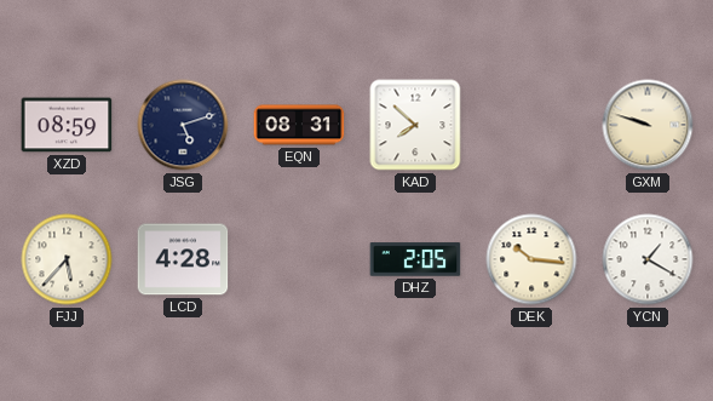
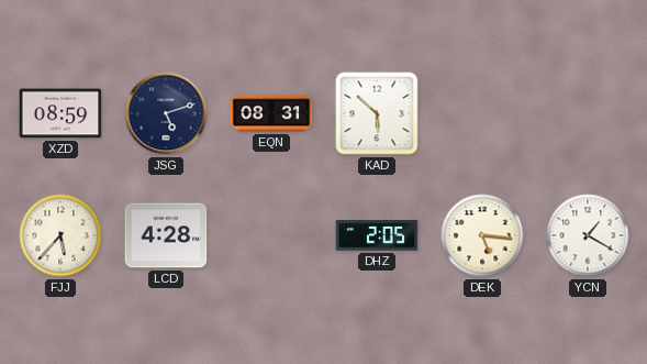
KAD: 7:52 -> 5:52
GXM: 9:48 -> none
DEK: 10:16 -> 5:16
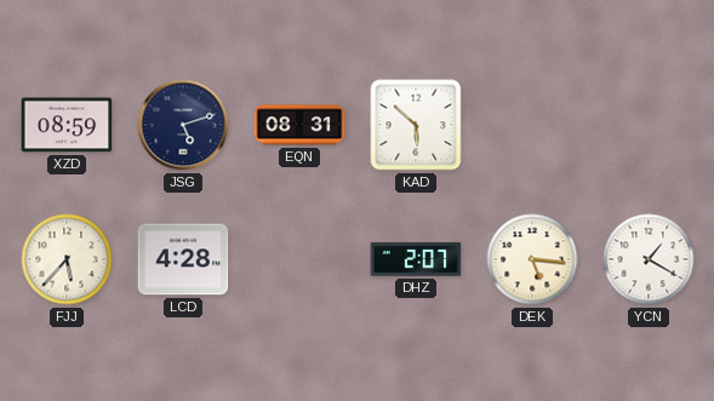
DHZ: 2:05 -> 2:07
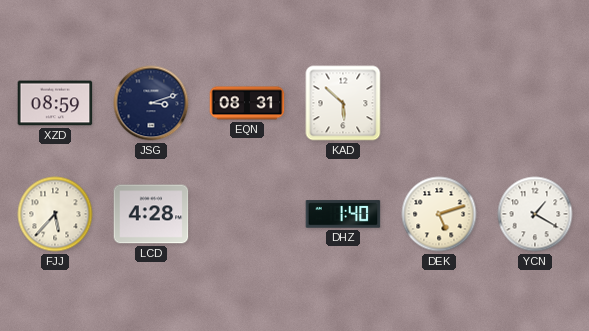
JSG: 5:12 -> 3:12
DHZ: 2:07 -> 1:40
DEK: 5:16 -> 5:12
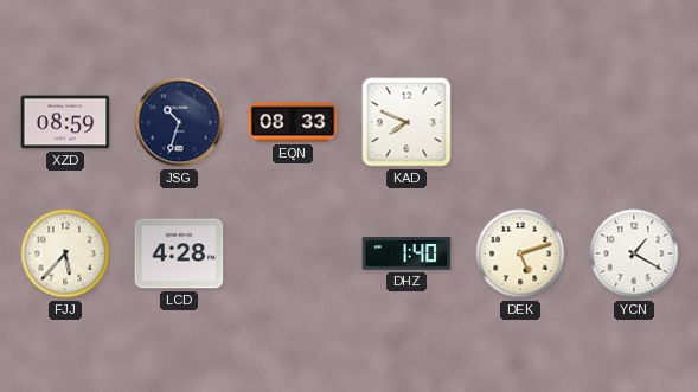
JSG: 3:12 -> 10:33
EQN: 08:31 -> 08:33
KAD: 5:52 -> 7:49
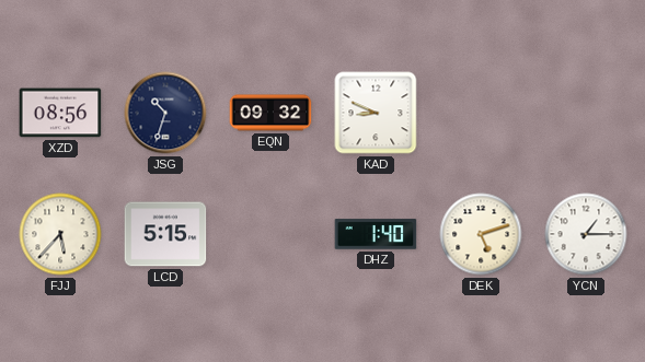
XZD: 08:59 -> 08:56
EQN: 08:33 -> 09:32
KAD: 7:49 -> 8:49
LCD: 4:28 -> 5:15
YCN: 1:20 -> 1:15
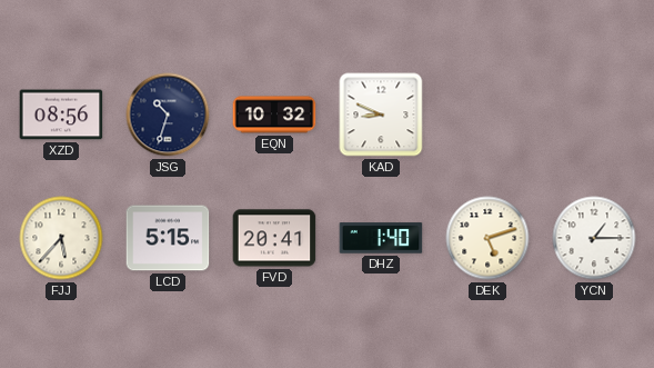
EQN: 09:32 -> 10:32
FVD: none -> 20:41
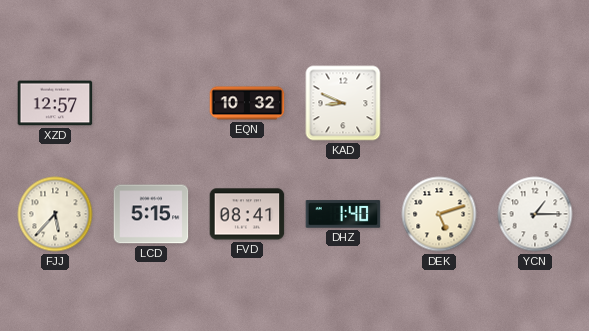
XZD: 08:56 -> 12:57
JSG: 10:33 -> none
FVD: 20:41 -> 08:41
